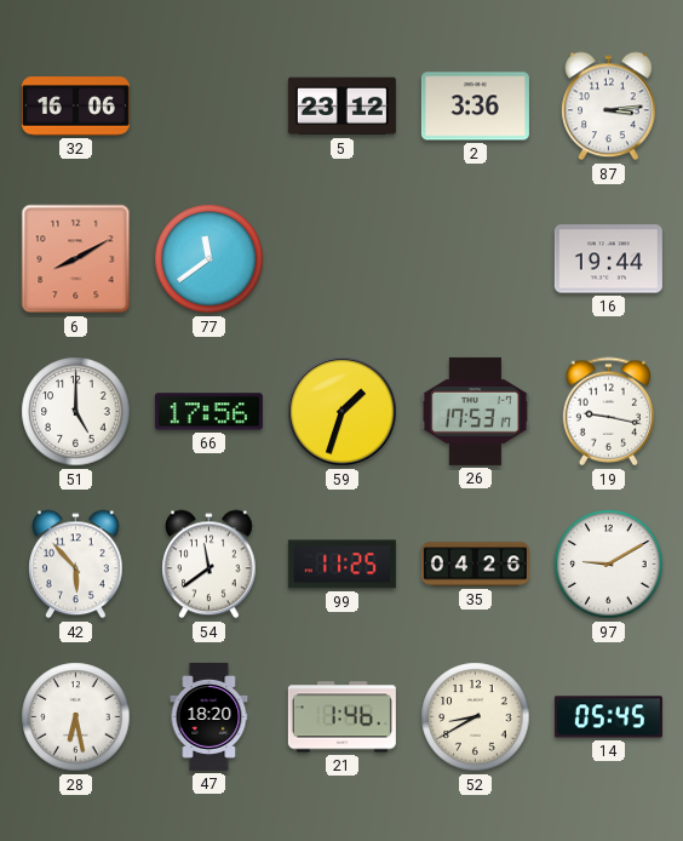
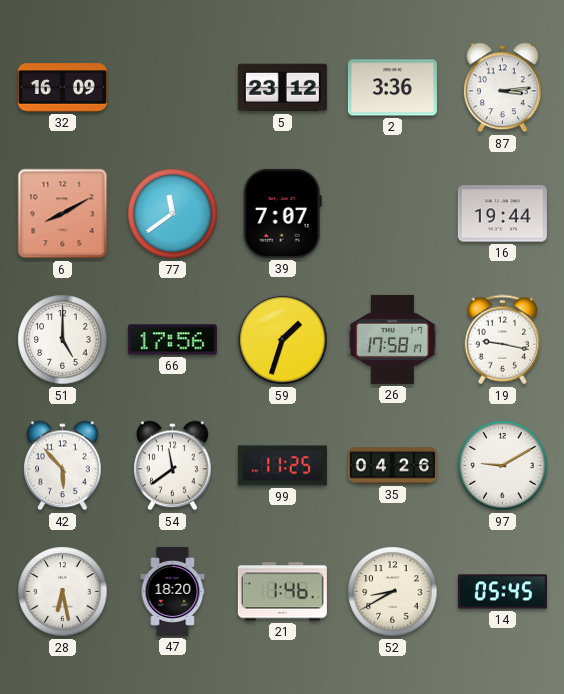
32: 16:06 -> 16:09
39: none -> 7:07
26: 17:53 -> 17:58
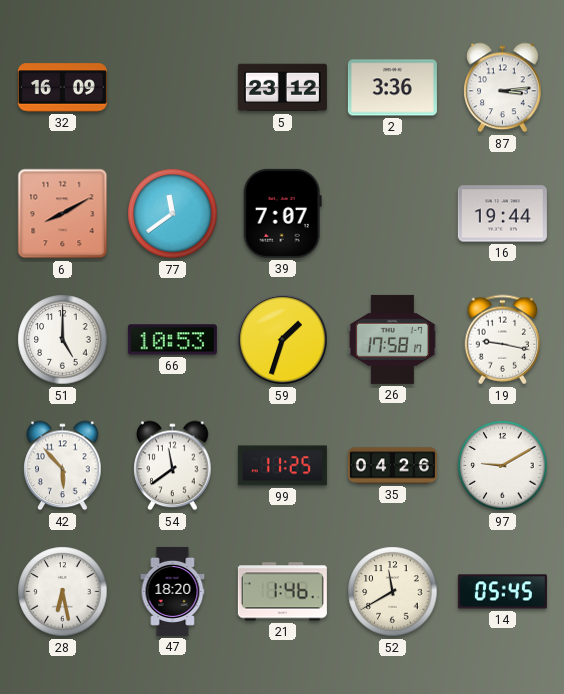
66: 17:56 -> 10:53
52: 8:40 -> 11:40
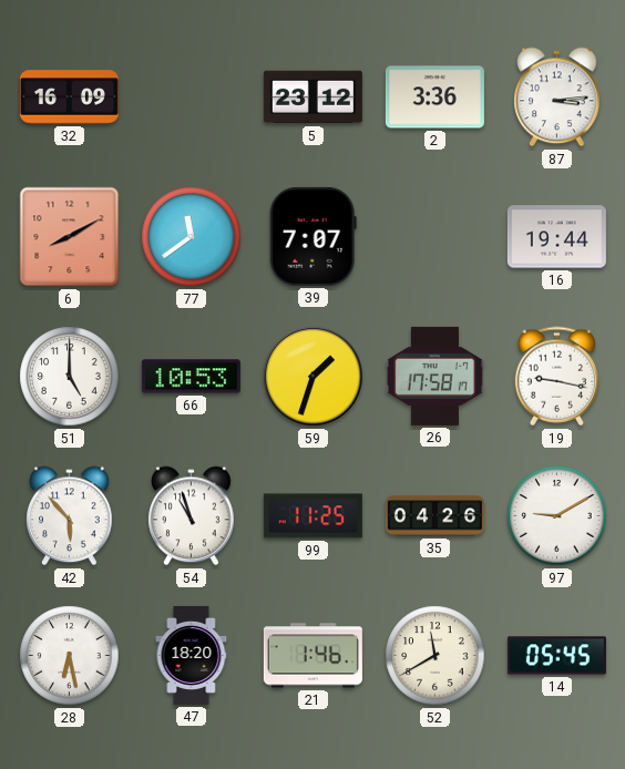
54: 11:39 -> 10:57
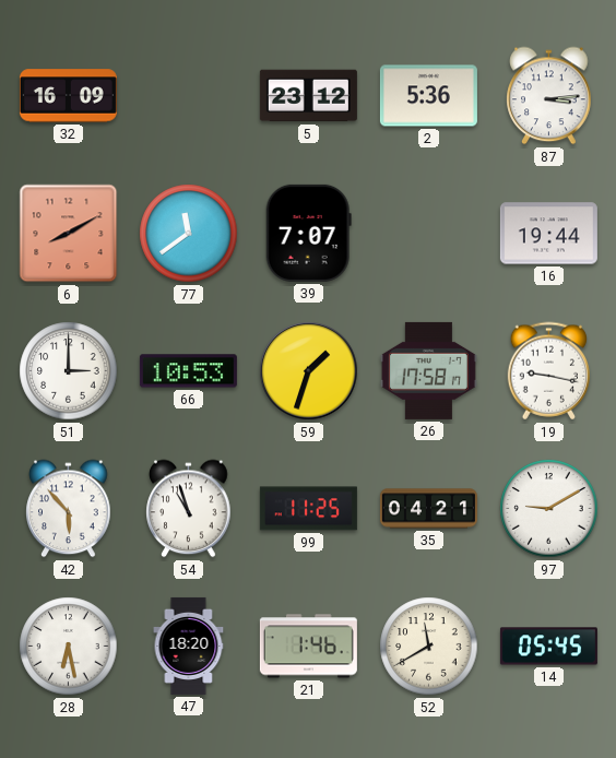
2: 3:36 -> 5:36
51: 5:00 -> 3:00
35: 04:26 -> 04:21
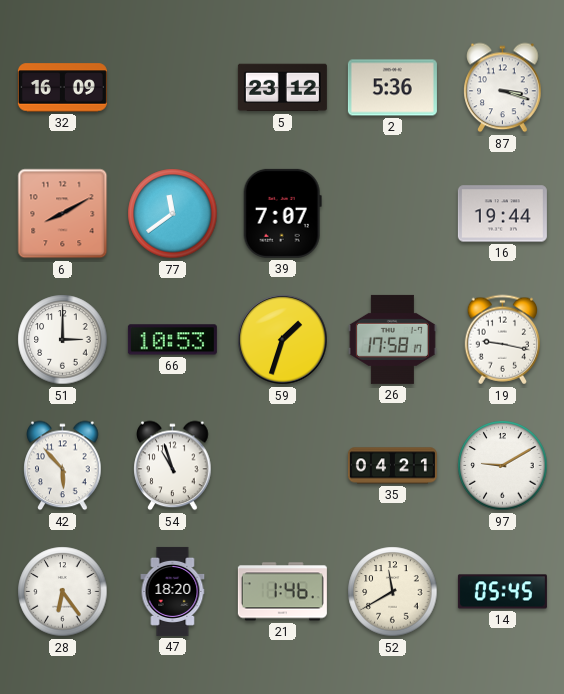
87: 3:14 -> 3:18
99: 11:25 -> none
28: 6:28 -> 6:24
